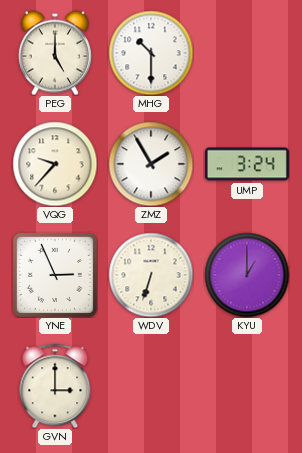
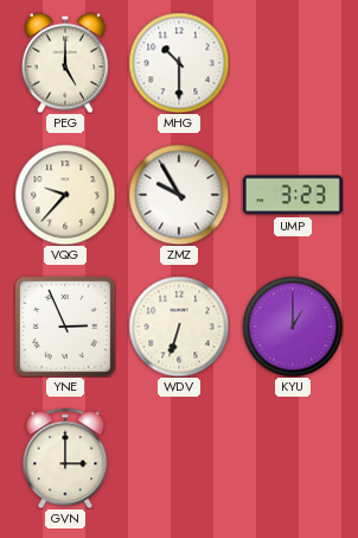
ZMZ: 1:55 -> 9:55
UMP: 3:24 -> 3:23
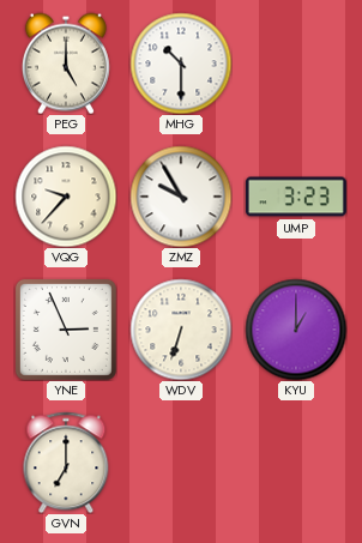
GVN: 3:00 -> 7:00
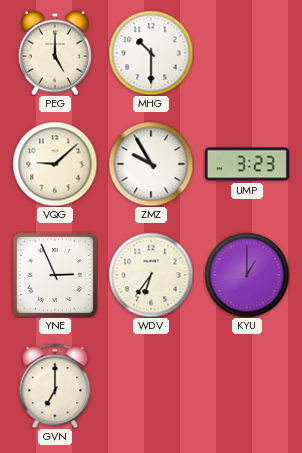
VQG: 9:37 -> 9:08
WDV: 6:33 -> 6:36
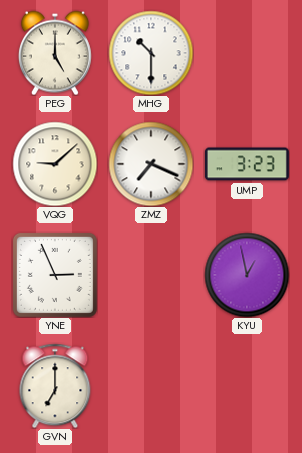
ZMZ: 9:55 -> 7:19
WDV: 6:36 -> none
KYU: 1:00 -> 12:58
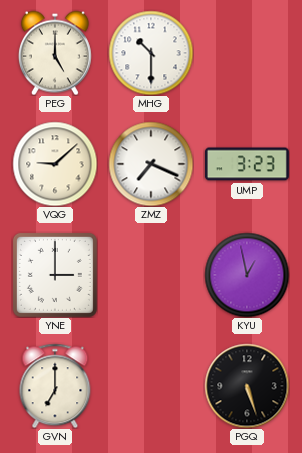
YNE: 2:56 -> 3:00
PGQ: none -> 5:27
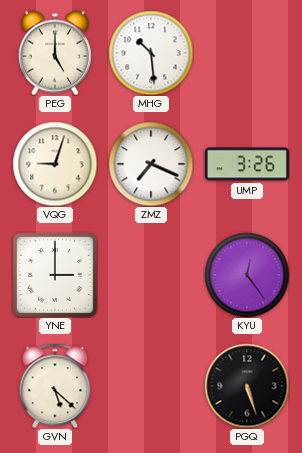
MHG: 10:30 -> 10:29
VQG: 9:08 -> 9:03
UMP: 3:23 -> 3:26
KYU: 12:58 -> 12:24
GVN: 7:00 -> 5:22
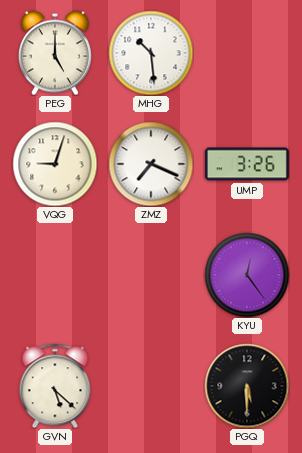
YNE: 3:00 -> none
PGQ: 5:27 -> 5:30
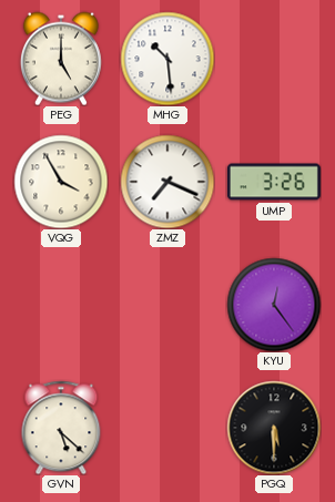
VQG: 9:03 -> 3:55
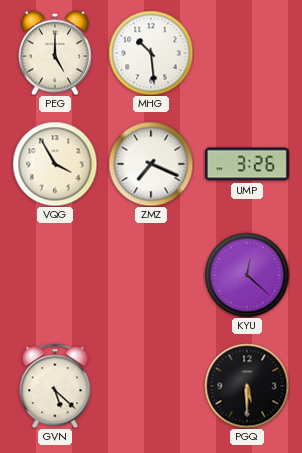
KYU: 12:24 -> 12:22
